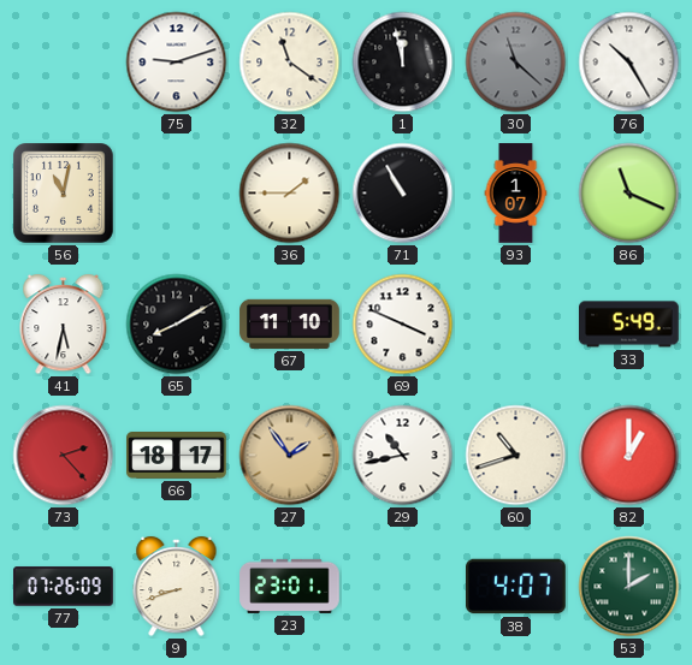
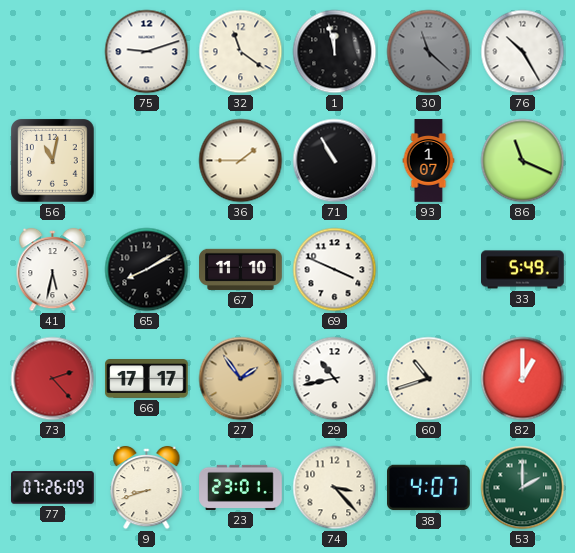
66: 18:17 -> 17:17
74: none -> 3:23
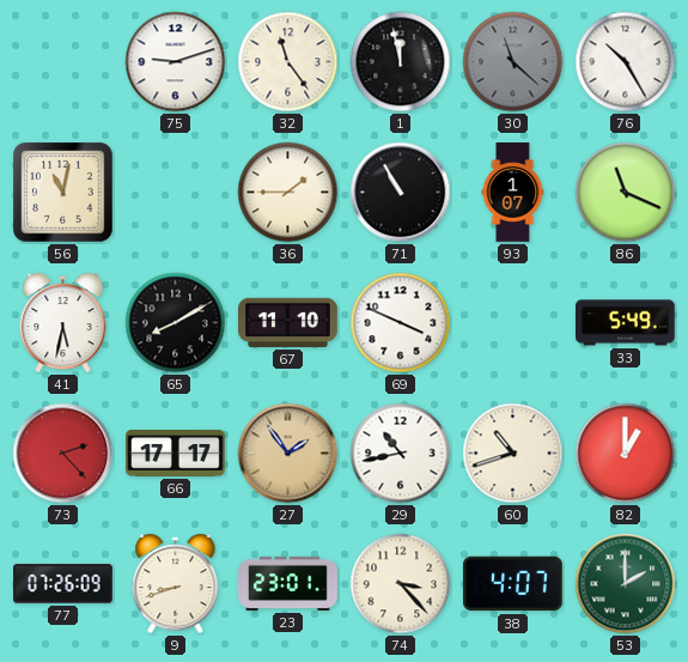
32: 11:21 -> 11:24
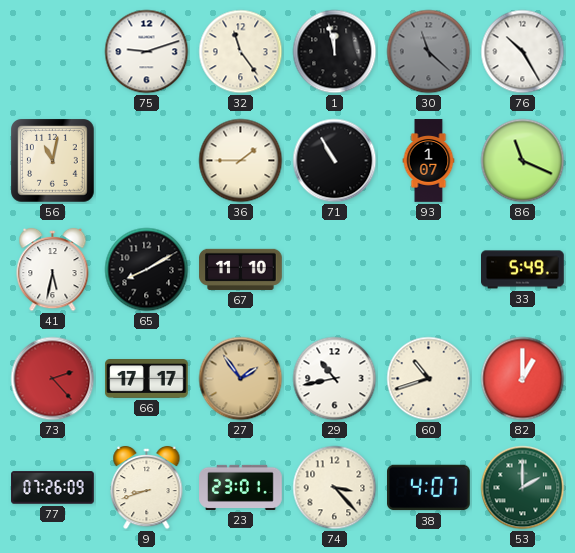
69: 3:49 -> none
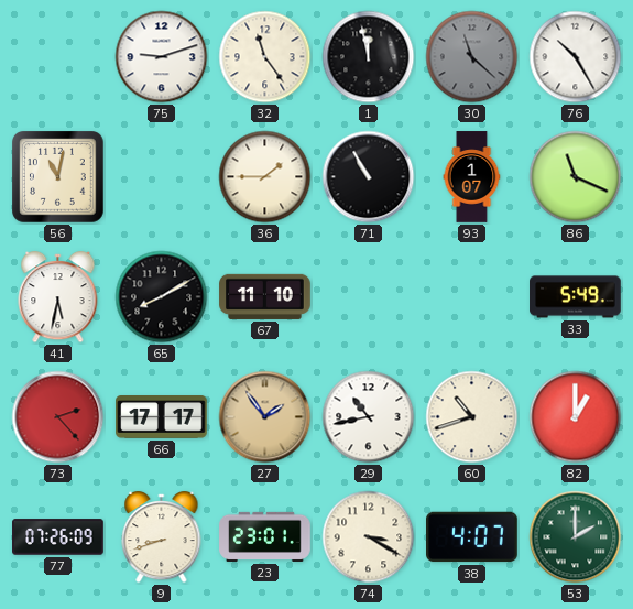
74: 3:23 -> 3:20
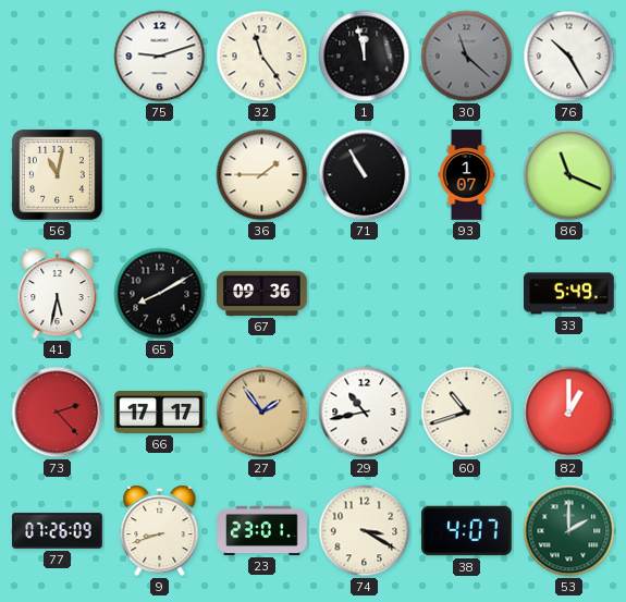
67: 11:10 -> 09:36
